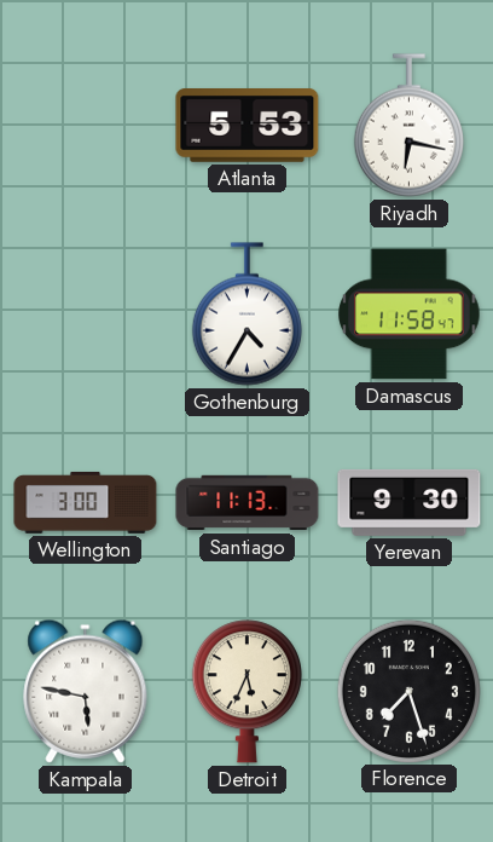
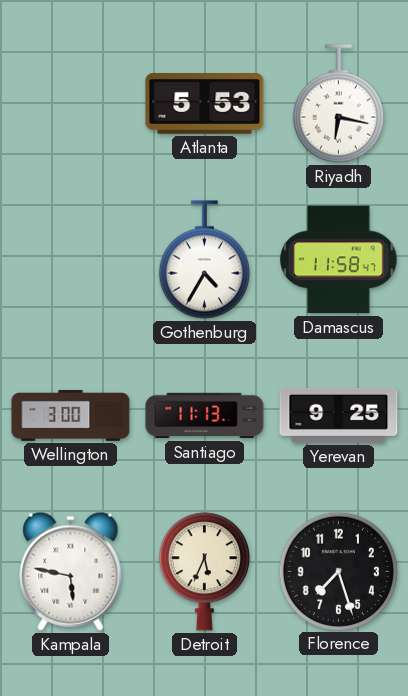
Yerevan: 9:30 -> 9:25
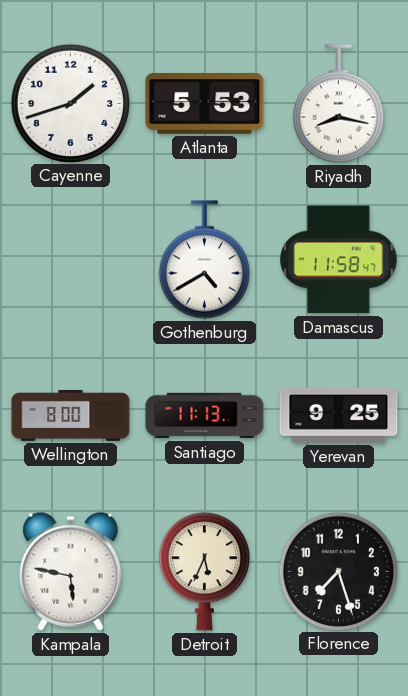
Cayenne: none -> 1:42
Riyadh: 6:17 -> 8:17
Gothenburg: 4:35 -> 4:40
Wellington: 3:00 -> 8:00
